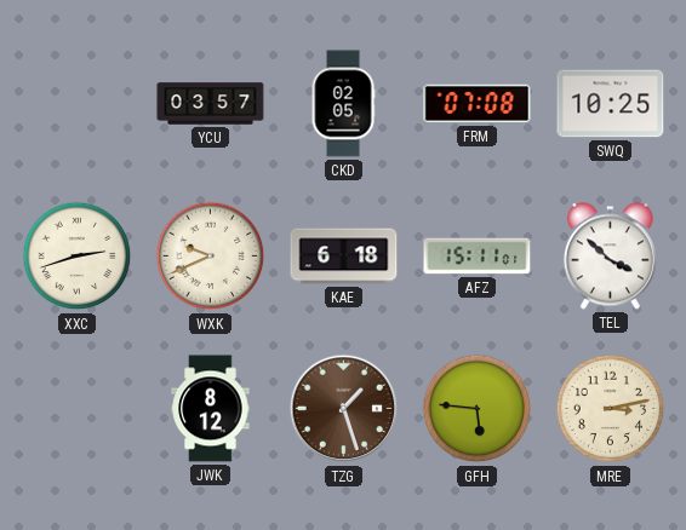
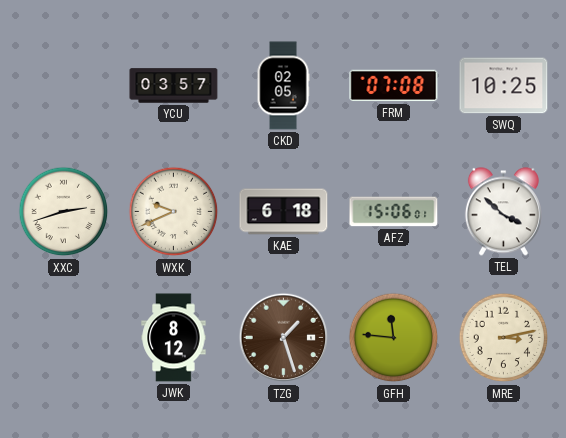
AFZ: 15:11 -> 15:06
GFH: 5:46 -> 11:46
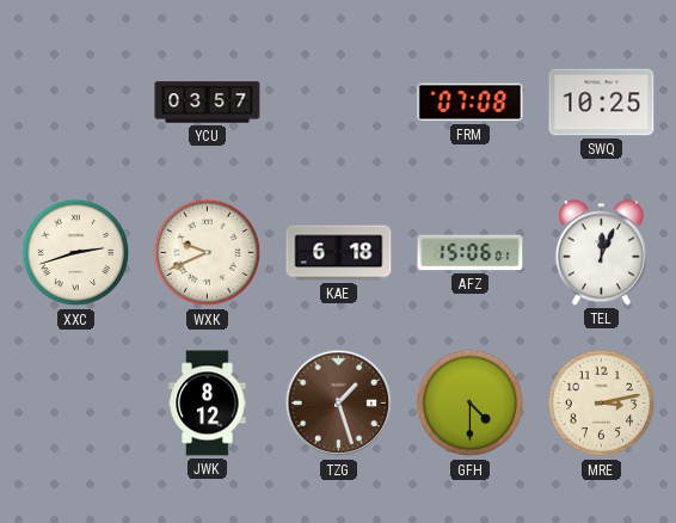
CKD: 02:05 -> none
TEL: 3:52 -> 12:04
GFH: 11:46 -> 4:30
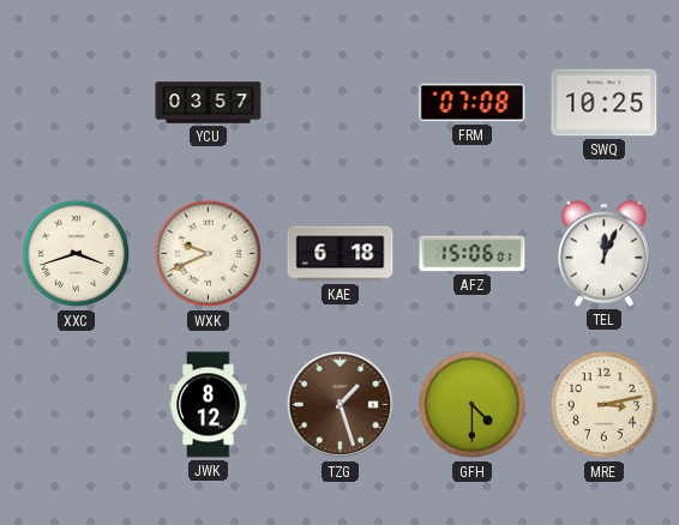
XXC: 2:42 -> 3:42
